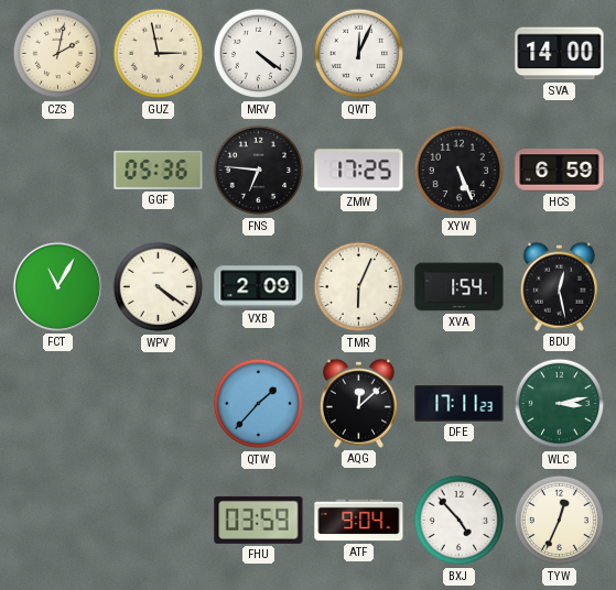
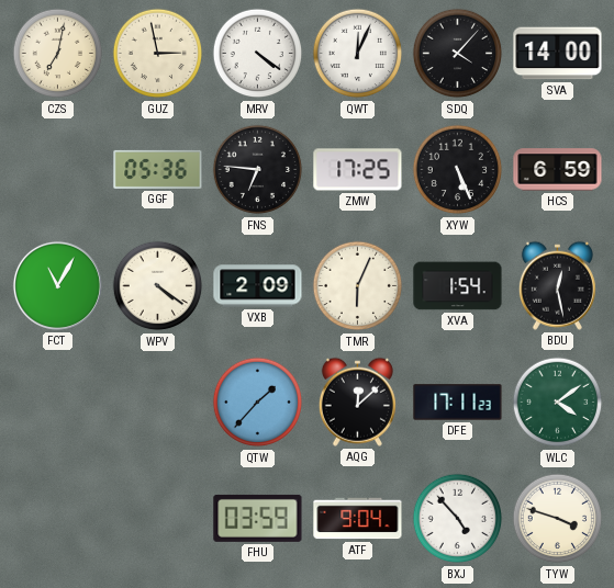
CZS: 2:02 -> 7:02
SDQ: none -> 4:07
WLC: 3:13 -> 4:09
TYW: 12:34 -> 3:48
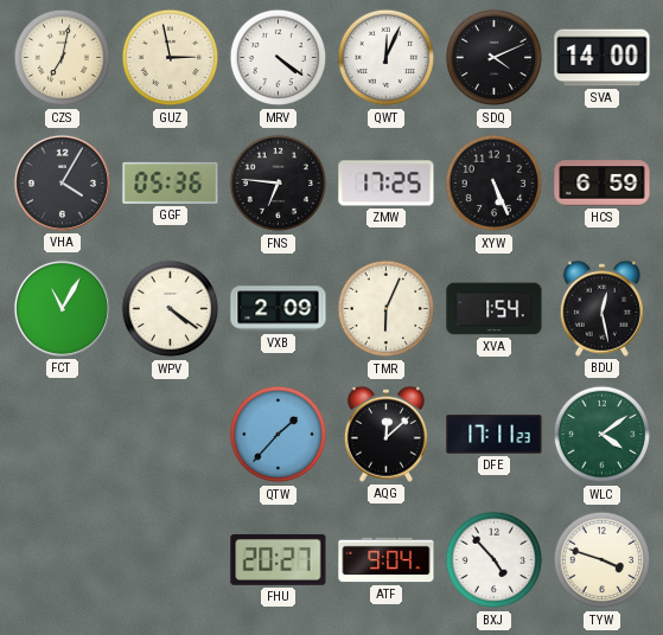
SDQ: 4:07 -> 4:11
VHA: none -> 4:05
FHU: 03:59 -> 20:27
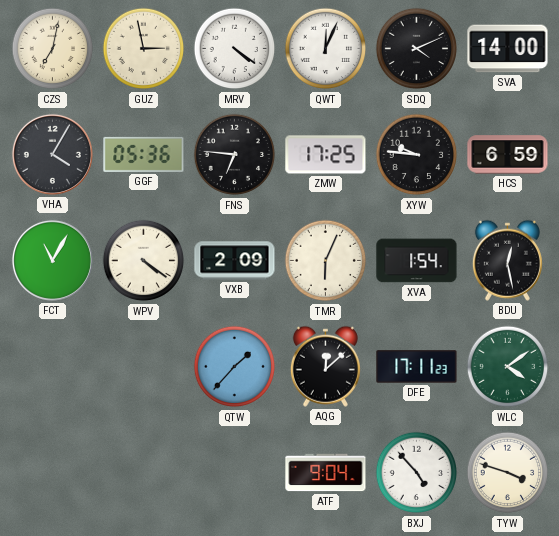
XYW: 5:26 -> 9:46
FHU: 20:27 -> none
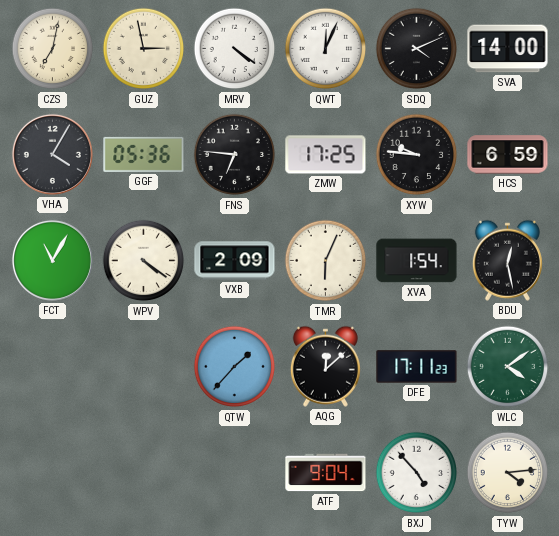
TYW: 3:48 -> 4:14
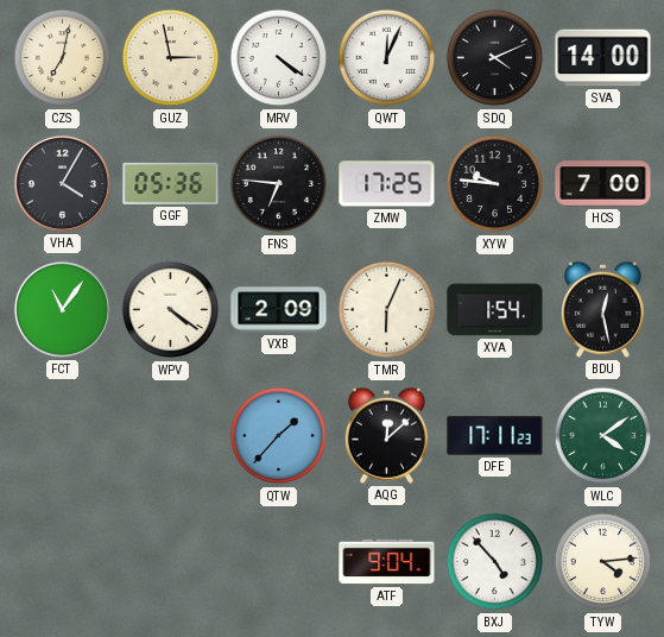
HCS: 6:59 -> 7:00
FCT: 11:05 -> 11:06
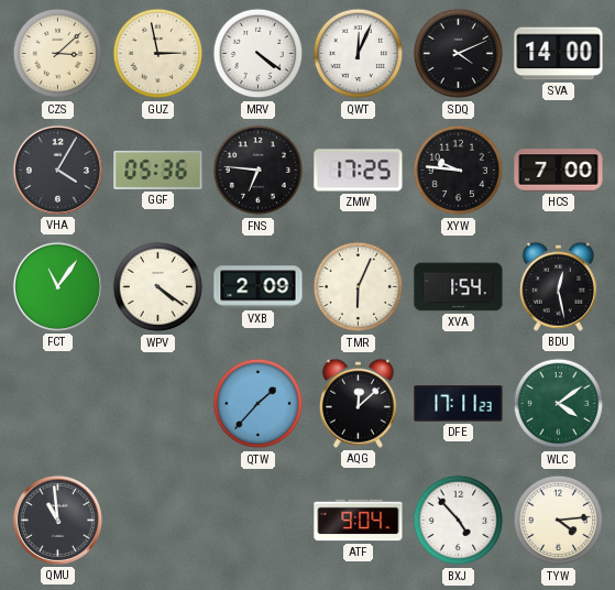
CZS: 7:02 -> 3:08
QMU: none -> 10:59
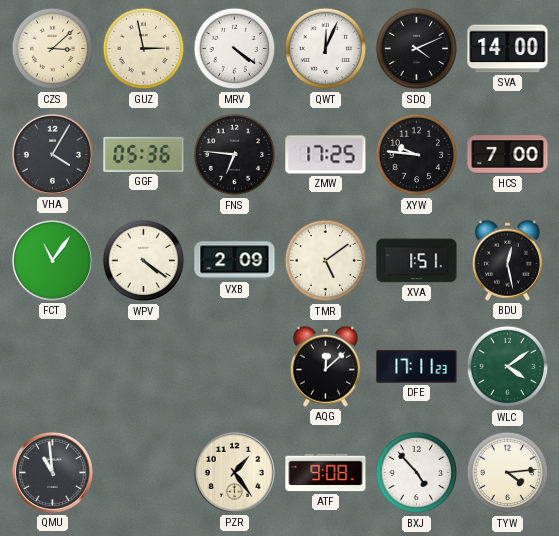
TMR: 6:04 -> 5:09
XVA: 1:54 -> 1:51
QTW: 1:37 -> none
PZR: none -> 1:24
ATF: 9:04 -> 9:08
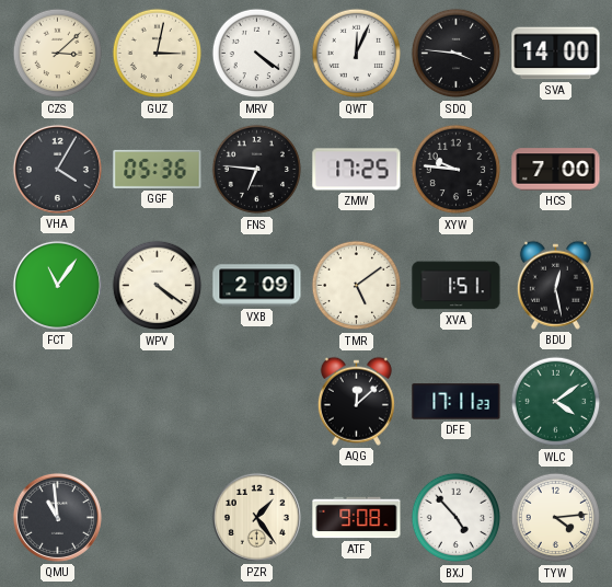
GUZ: 2:58 -> 3:02
SDQ: 4:11 -> 3:46
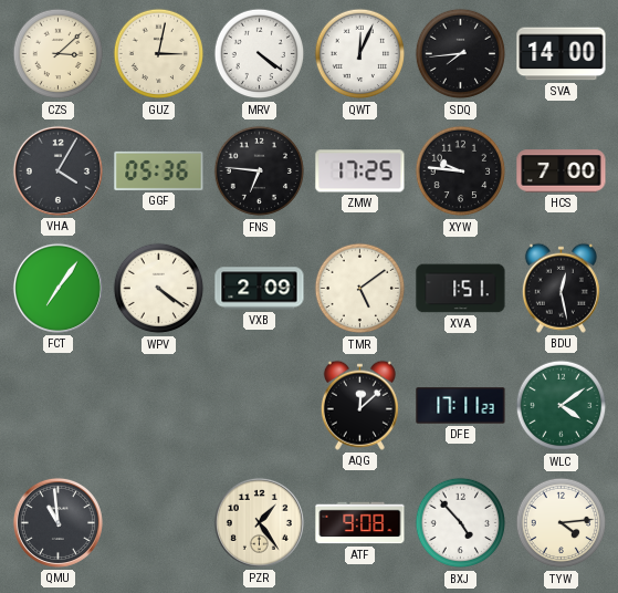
SDQ: 3:46 -> 7:44
FCT: 11:06 -> 7:06
